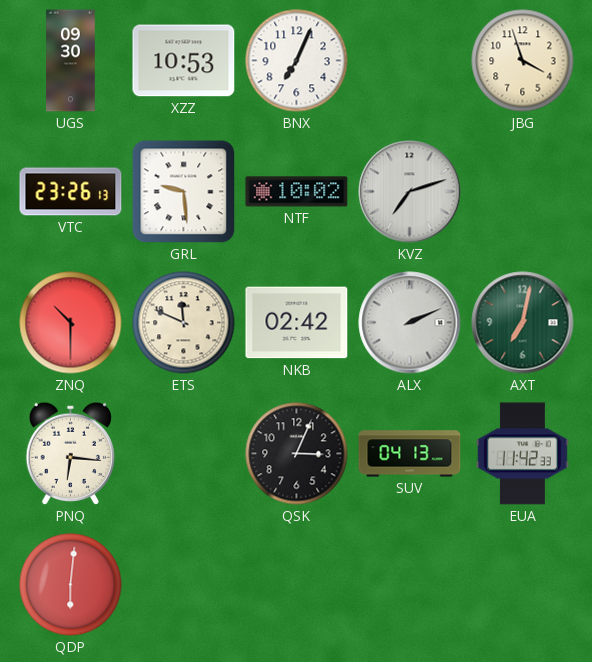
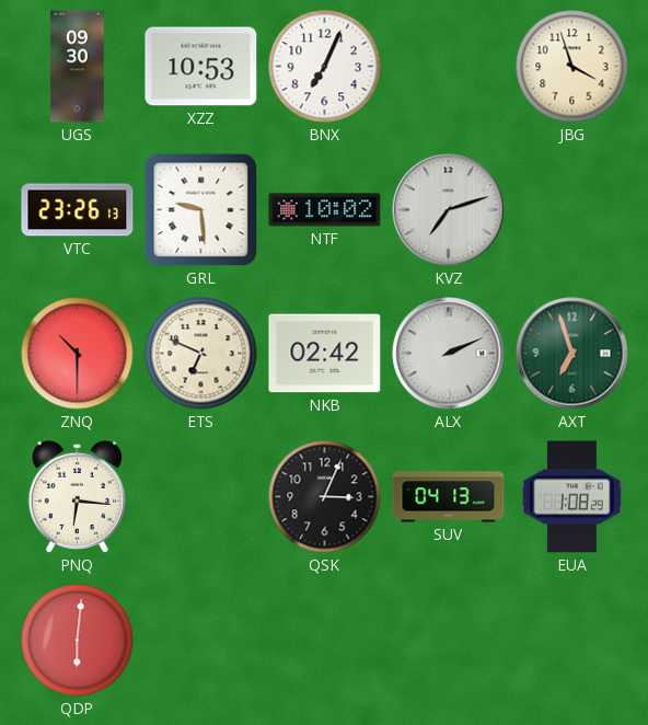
ETS: 11:49 -> 6:49
AXT: 7:02 -> 6:57
EUA: 11:42 -> 1:08
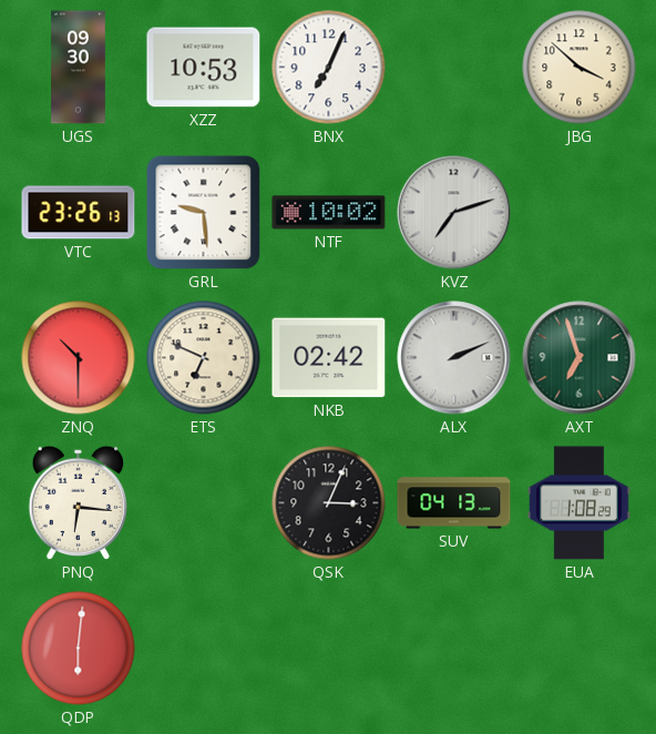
JBG: 3:57 -> 3:52
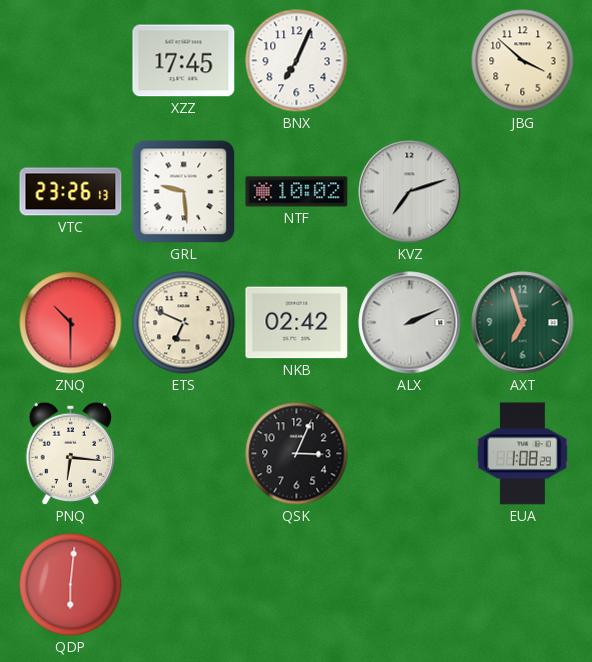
UGS: 09:30 -> none
XZZ: 10:53 -> 17:45
SUV: 04:13 -> none
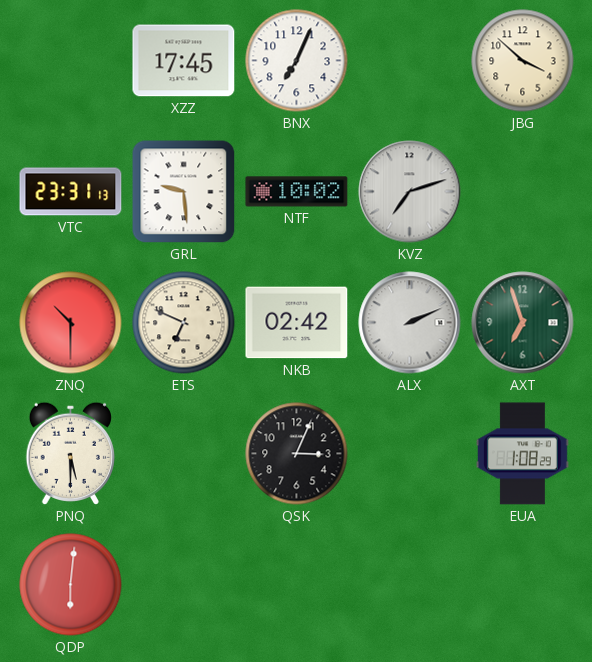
VTC: 23:26 -> 23:31
PNQ: 6:16 -> 5:30
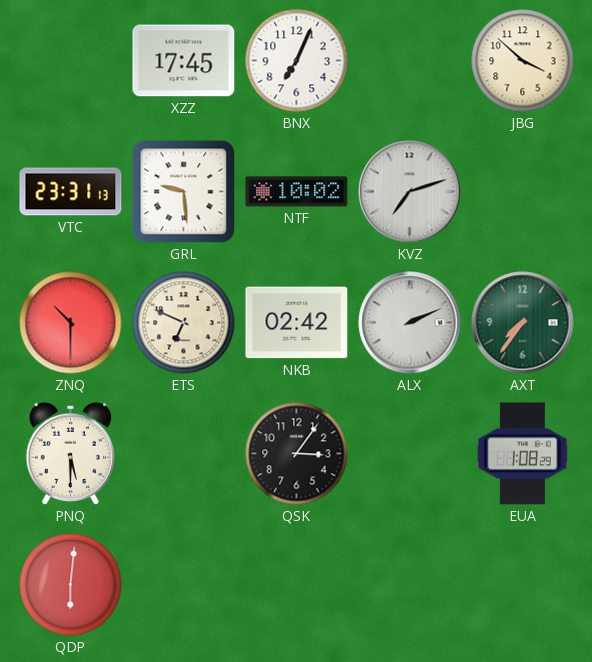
AXT: 6:57 -> 7:36
QSK: 3:04 -> 3:06
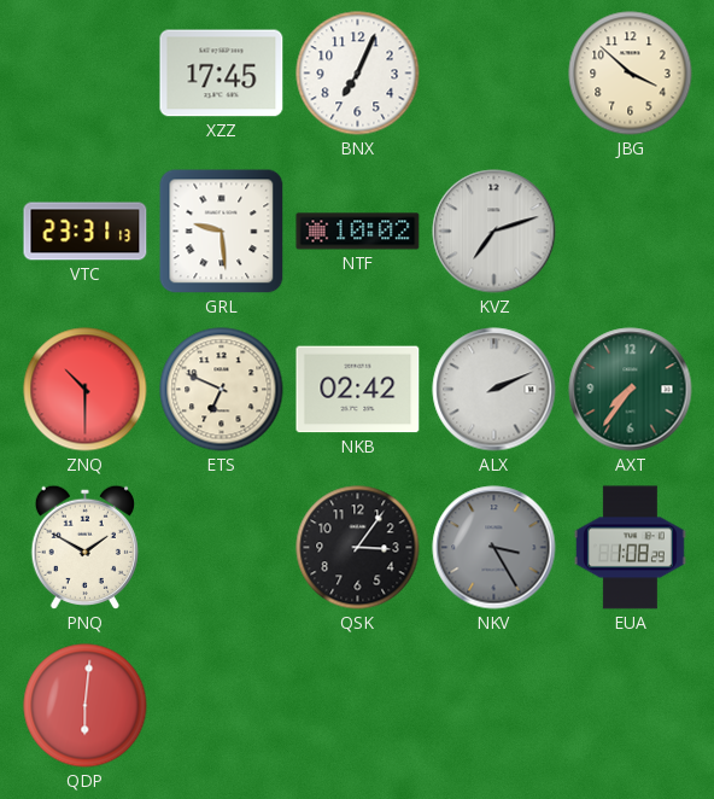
PNQ: 5:30 -> 1:50
NKV: none -> 3:25
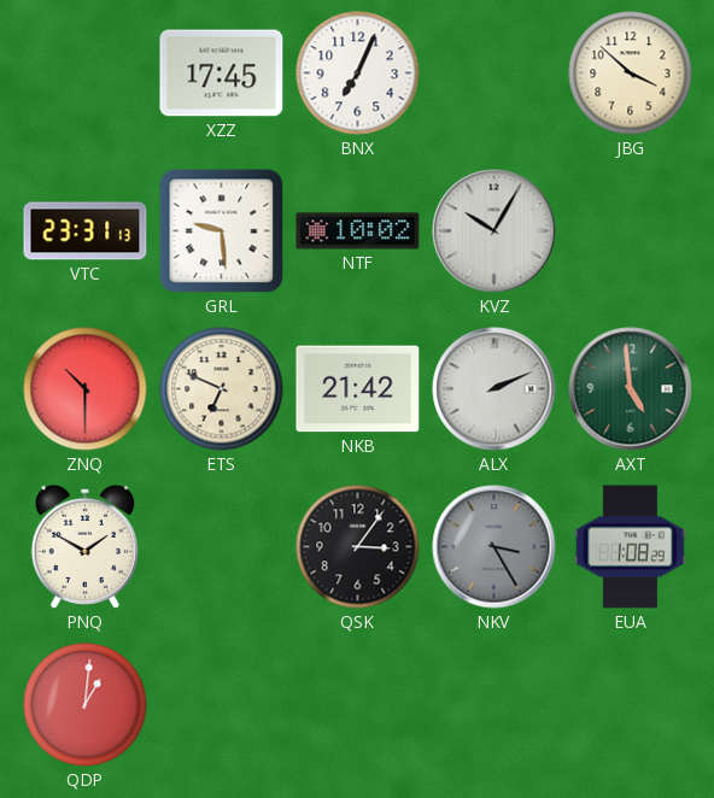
KVZ: 7:12 -> 10:05
NKB: 02:42 -> 21:42
AXT: 7:36 -> 4:59
QDP: 6:01 -> 1:01
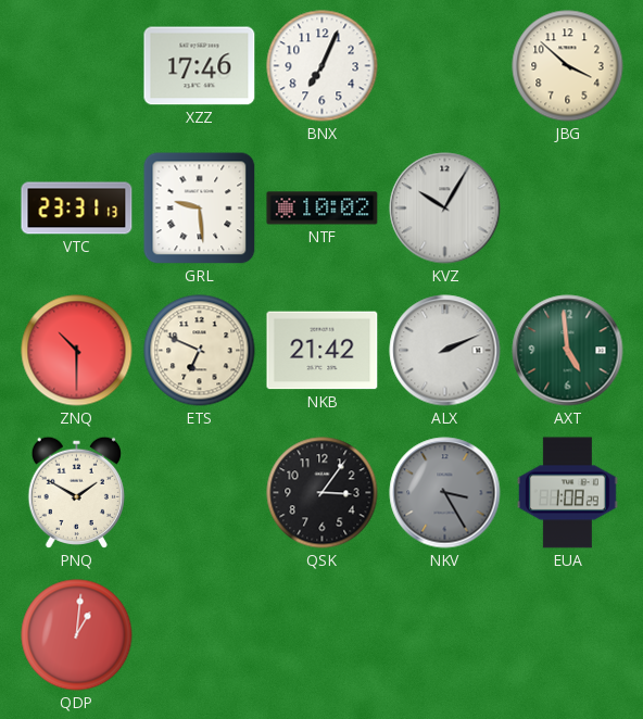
XZZ: 17:45 -> 17:46
